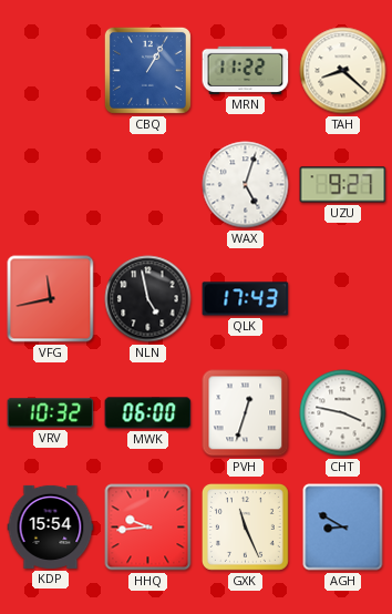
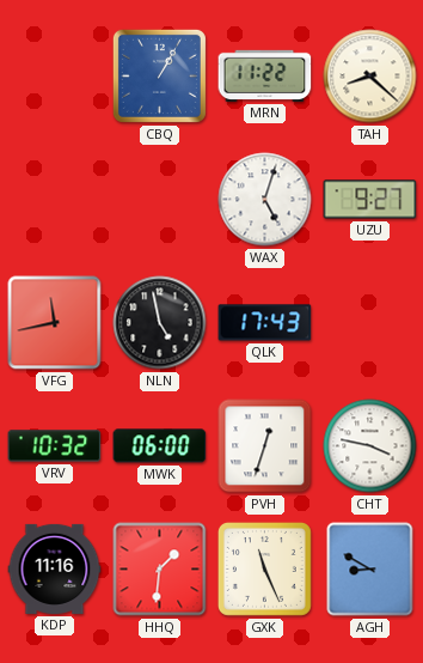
KDP: 15:54 -> 11:16
HHQ: 9:44 -> 1:31
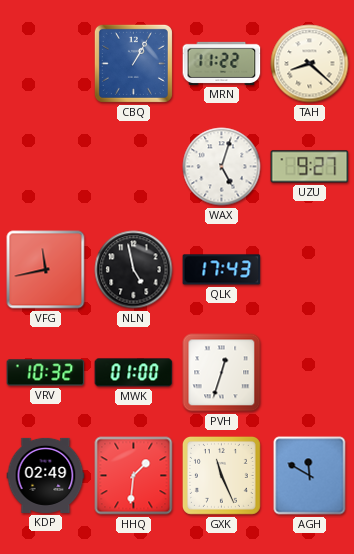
MWK: 06:00 -> 01:00
CHT: 3:47 -> none
KDP: 11:16 -> 02:49
AGH: 8:50 -> 11:50
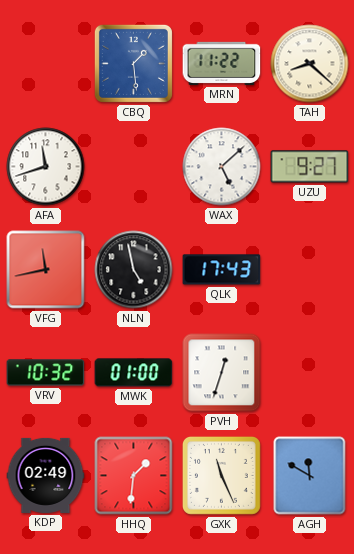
CBQ: 1:05 -> 1:29
AFA: none -> 11:42
WAX: 5:03 -> 5:08
